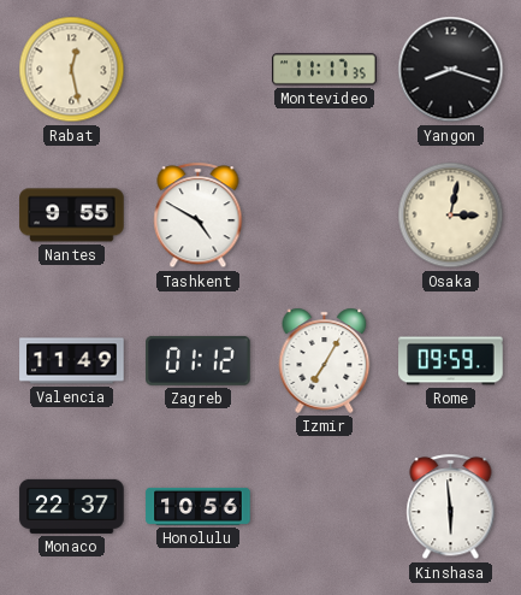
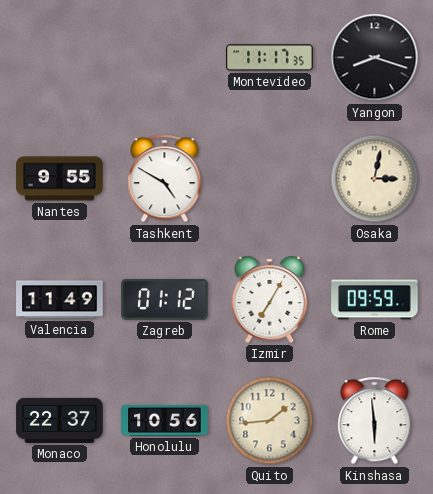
Rabat: 12:28 -> none
Quito: none -> 1:44
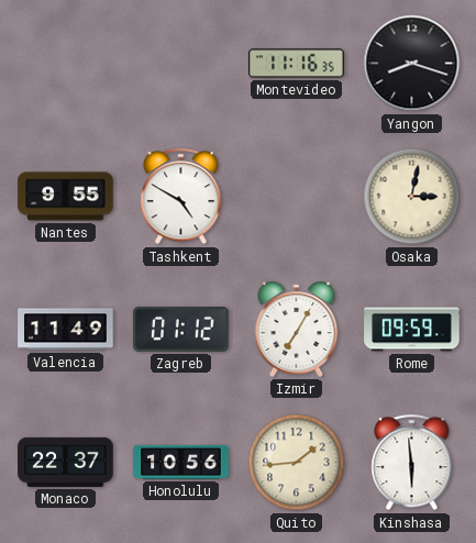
Montevideo: 11:17 -> 11:16
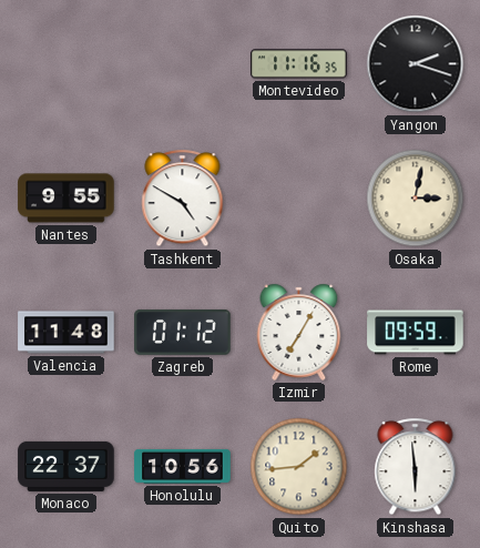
Yangon: 8:18 -> 2:18
Valencia: 11:49 -> 11:48
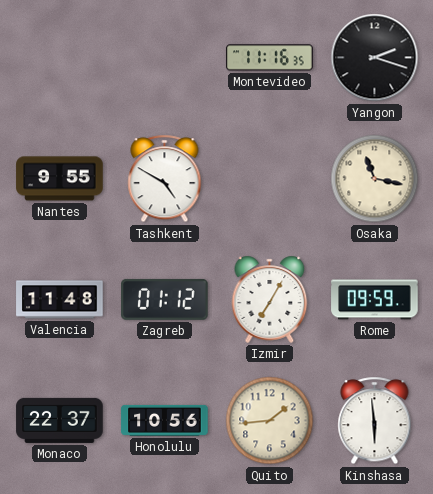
Osaka: 3:02 -> 11:17
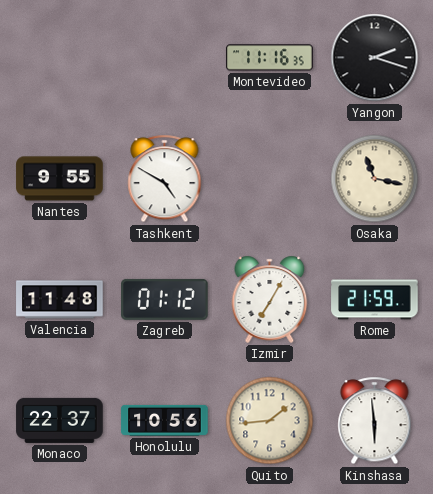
Rome: 09:59 -> 21:59
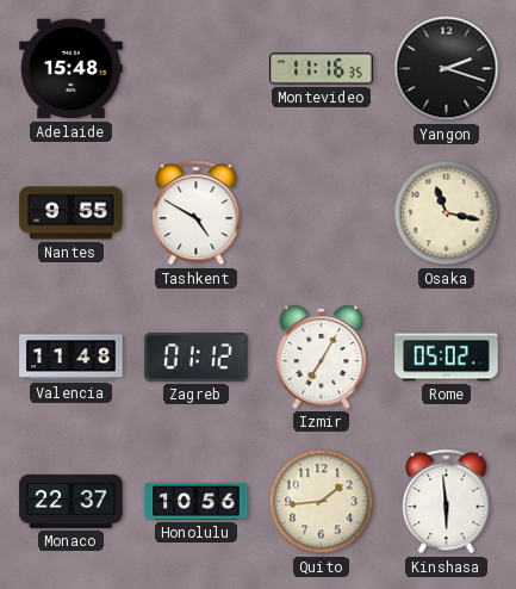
Adelaide: none -> 15:48
Rome: 21:59 -> 05:02
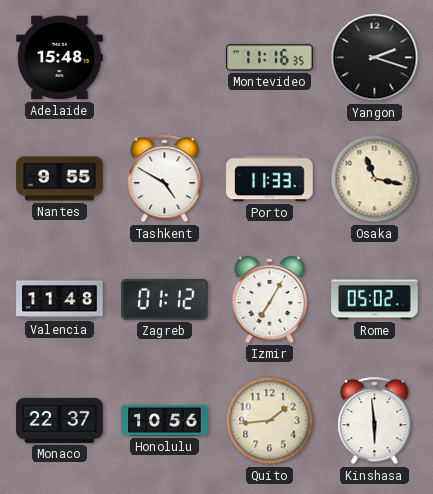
Porto: none -> 11:33
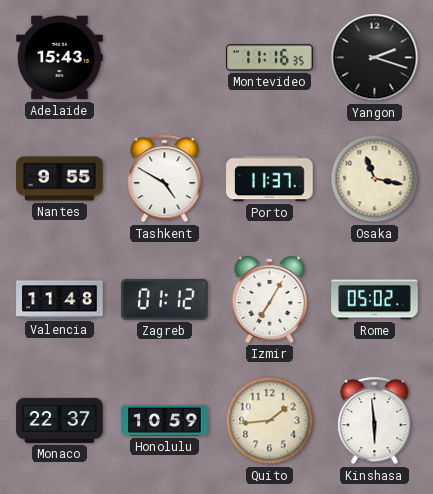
Adelaide: 15:48 -> 15:43
Porto: 11:33 -> 11:37
Honolulu: 10:56 -> 10:59
